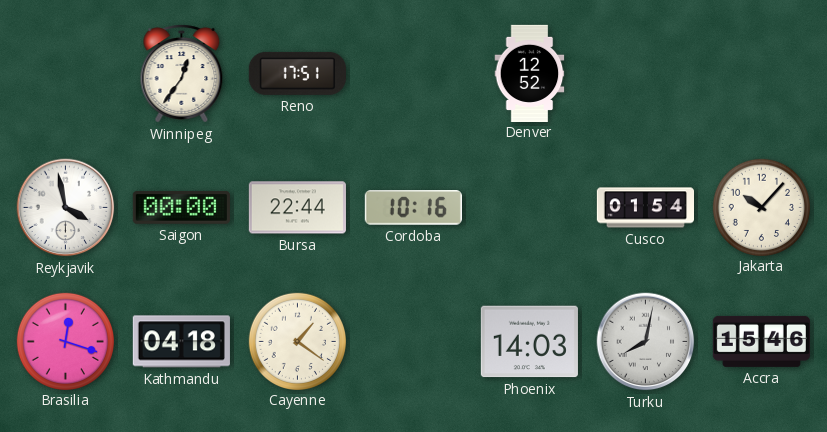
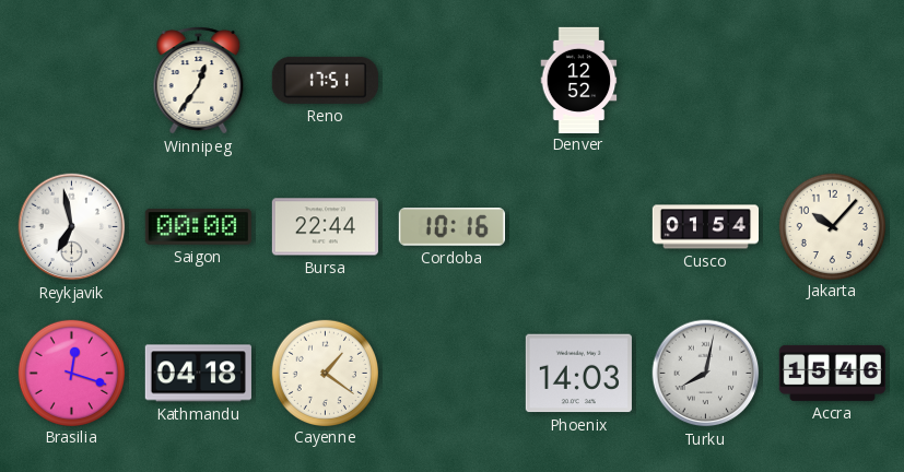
Reykjavik: 3:58 -> 6:58
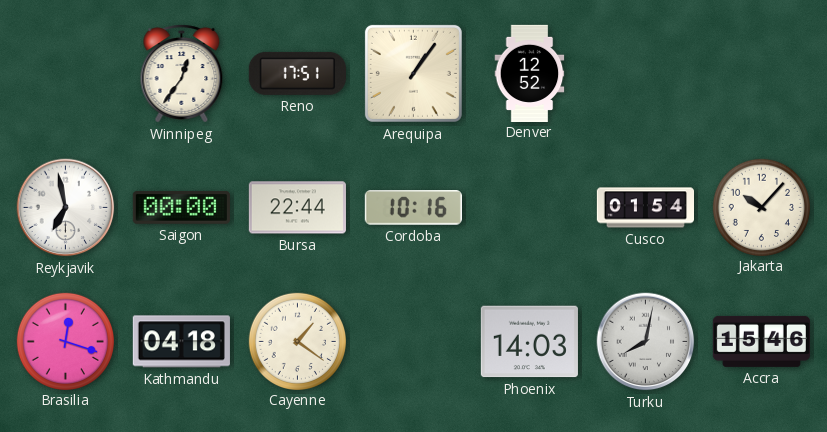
Arequipa: none -> 1:06
